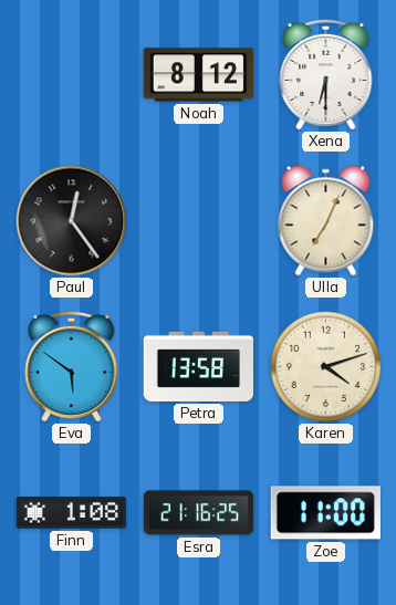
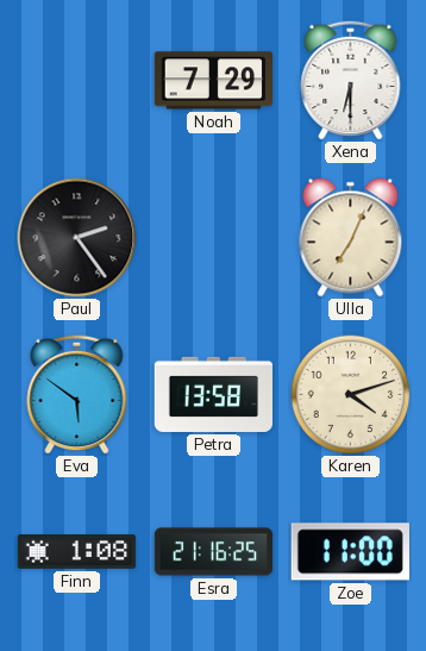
Noah: 8:12 -> 7:29
Paul: 12:24 -> 2:24
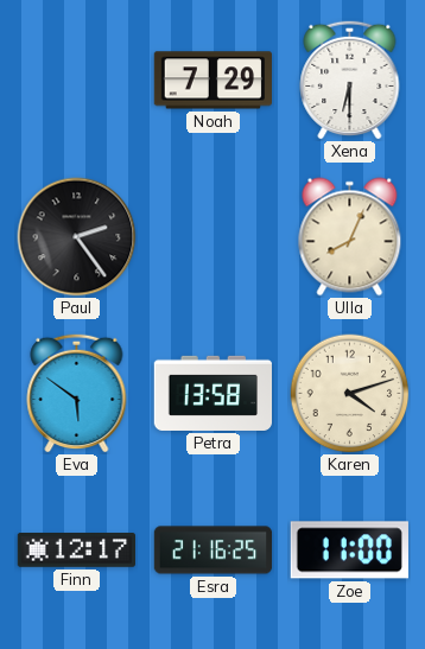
Ulla: 7:04 -> 8:04
Finn: 1:08 -> 12:17
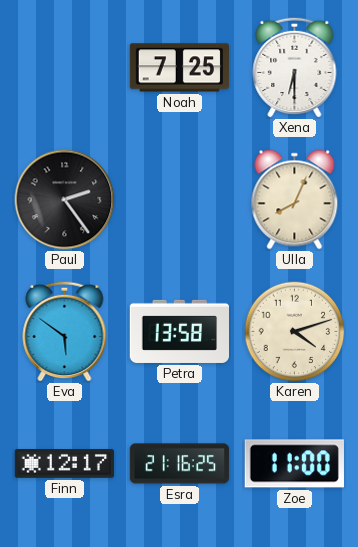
Noah: 7:29 -> 7:25
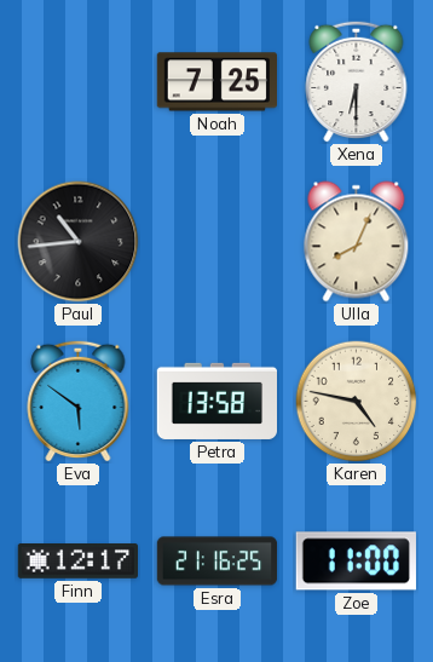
Paul: 2:24 -> 10:44
Karen: 4:12 -> 4:47
